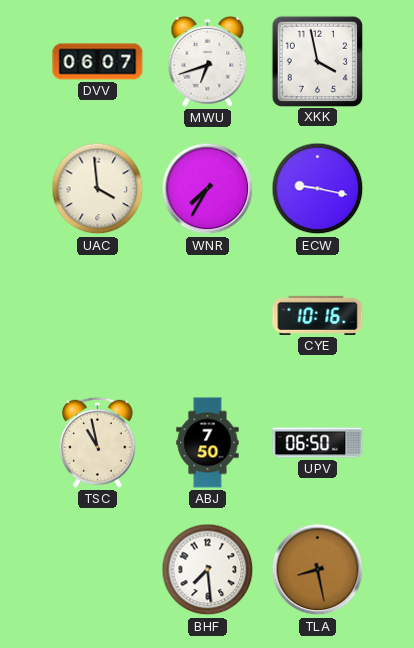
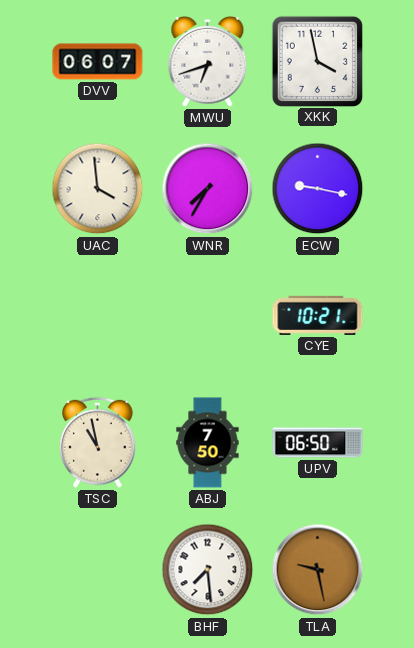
CYE: 10:16 -> 10:21
TLA: 8:28 -> 9:28
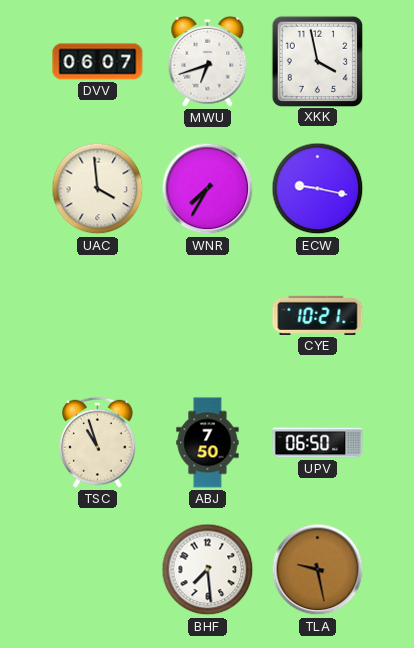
TSC: 10:58 -> 10:57
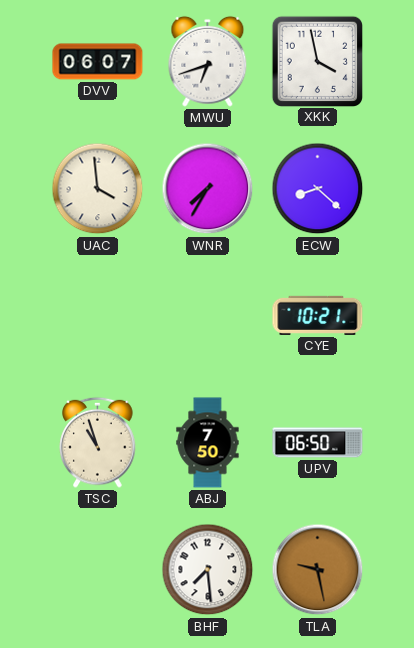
ECW: 9:17 -> 8:22
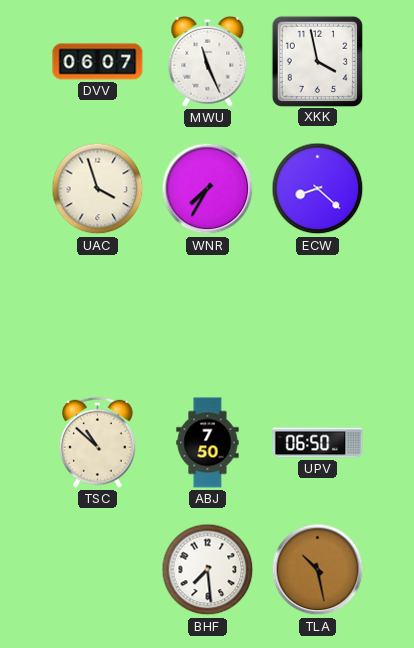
MWU: 6:42 -> 11:26
UAC: 3:59 -> 3:57
CYE: 10:21 -> none
TSC: 10:57 -> 10:52
TLA: 9:28 -> 10:28
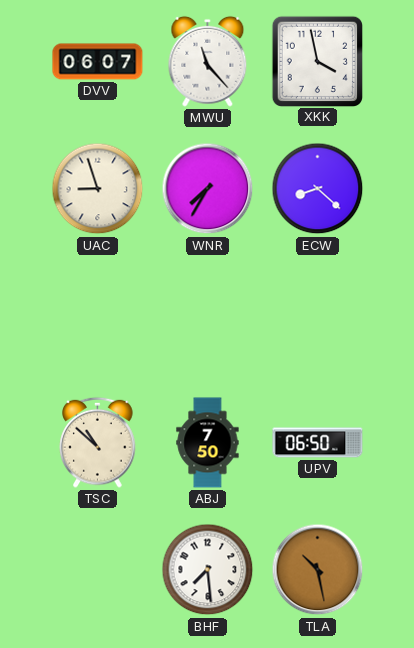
MWU: 11:26 -> 11:23
UAC: 3:57 -> 8:57
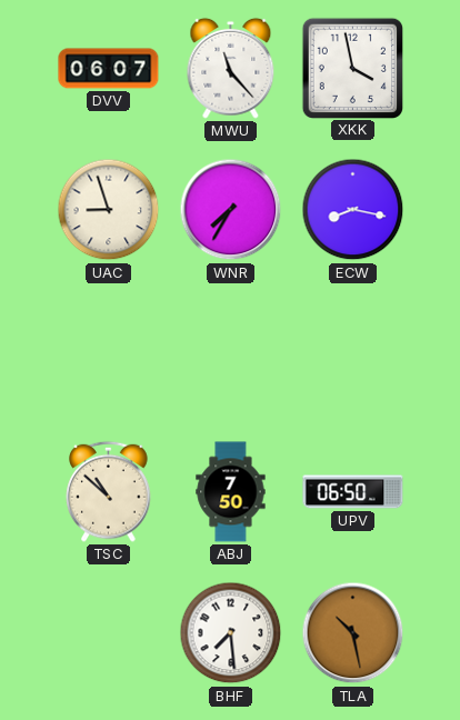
ECW: 8:22 -> 8:17
